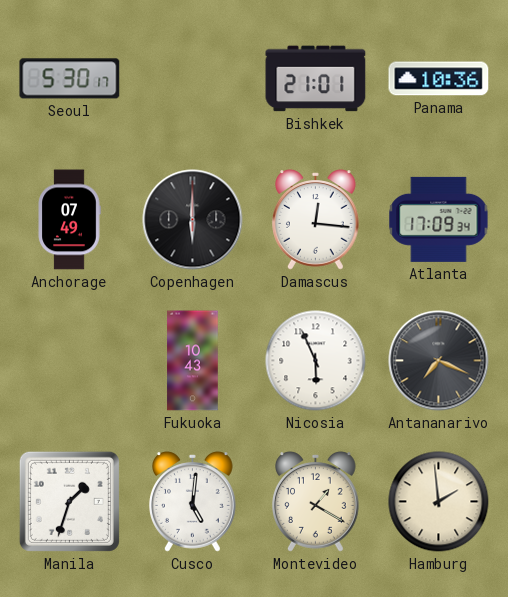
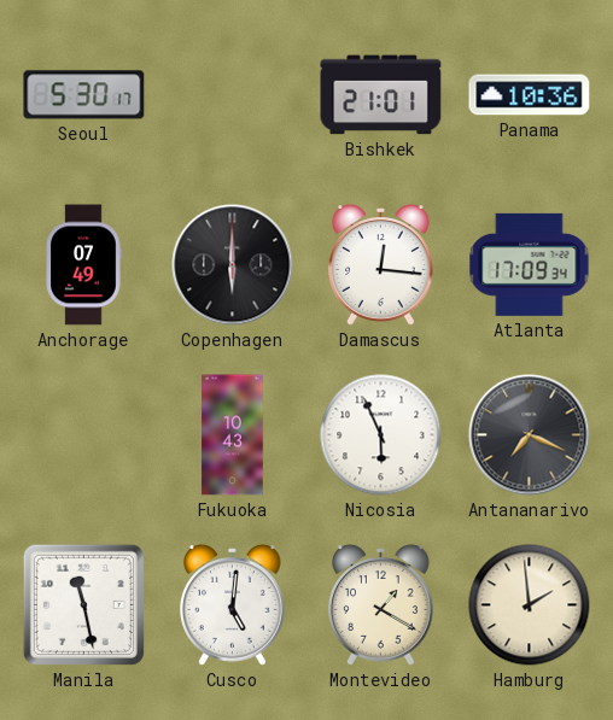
Manila: 1:33 -> 11:28
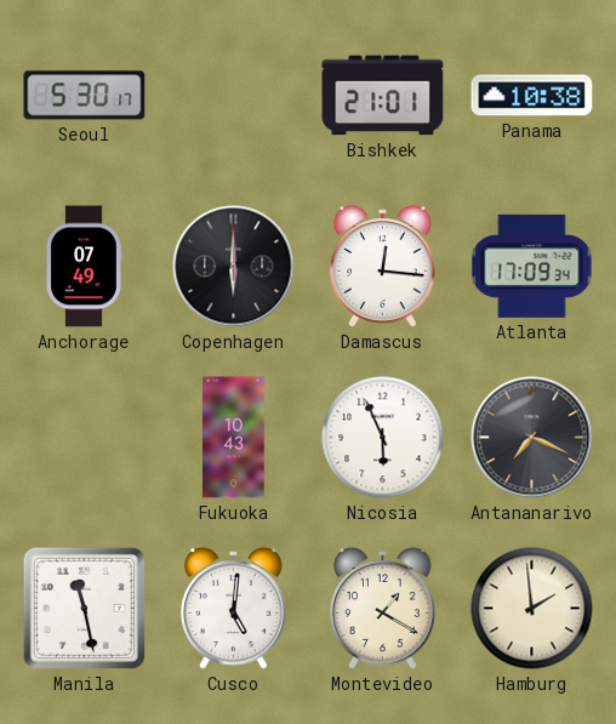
Panama: 10:36 -> 10:38
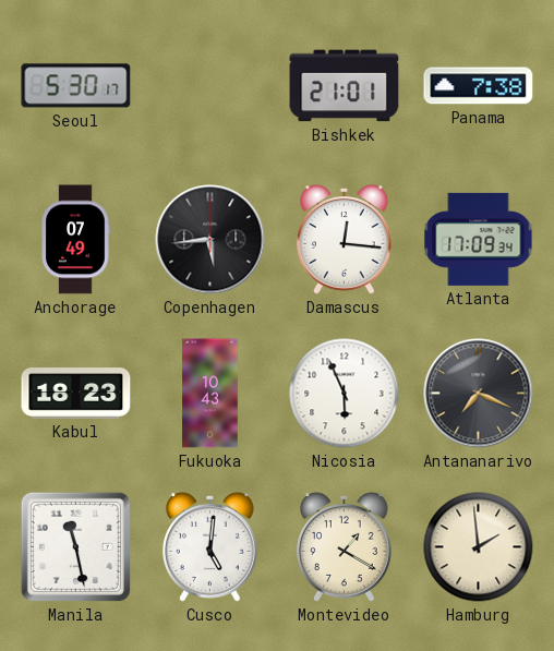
Panama: 10:38 -> 7:38
Copenhagen: 6:00 -> 5:44
Kabul: none -> 18:23
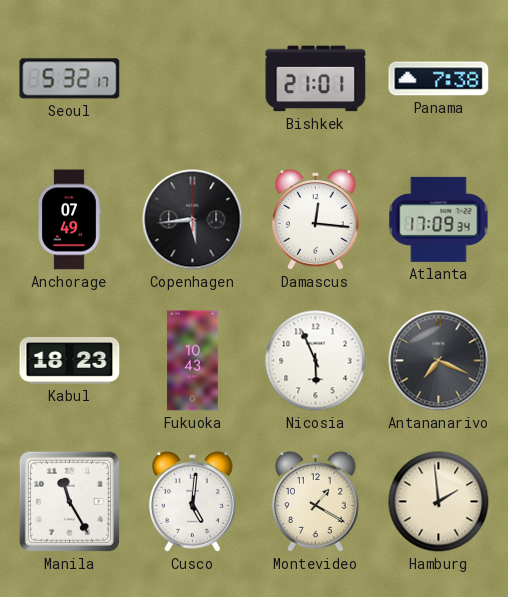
Seoul: 5:30 -> 5:32
Manila: 11:28 -> 11:25
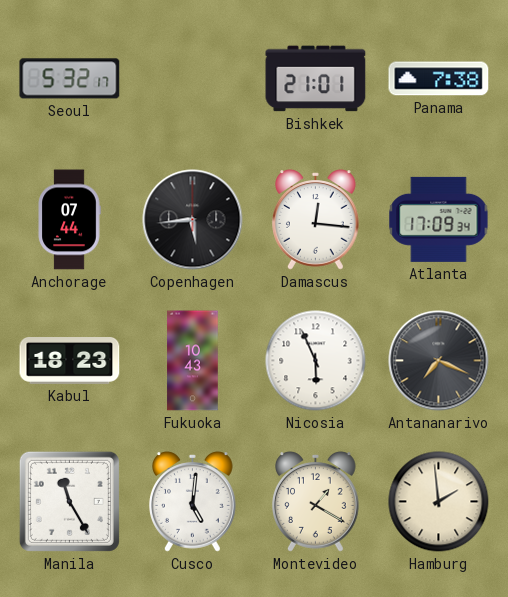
Anchorage: 07:49 -> 07:44
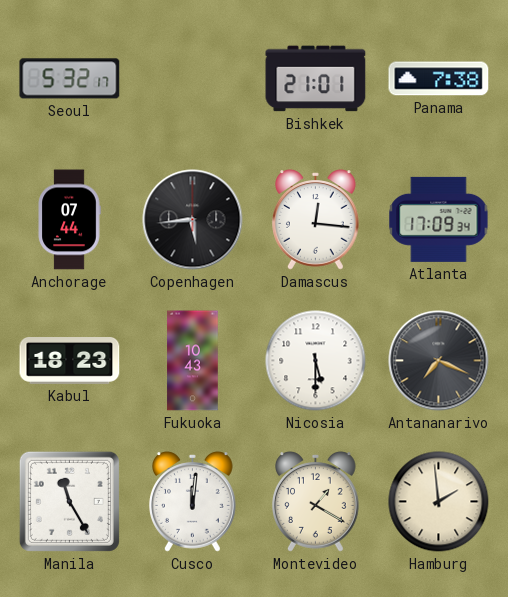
Nicosia: 5:56 -> 5:30
Cusco: 5:01 -> 12:01
